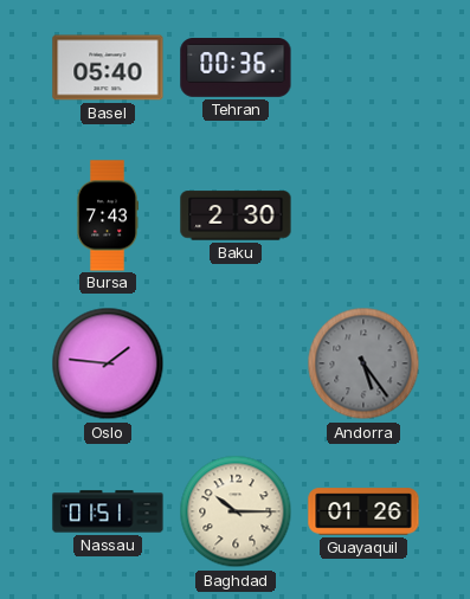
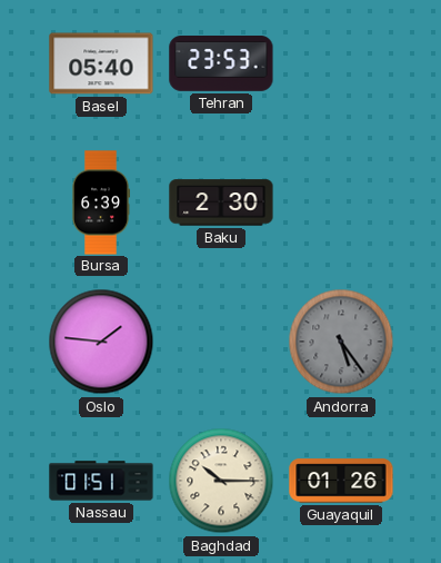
Tehran: 00:36 -> 23:53
Bursa: 7:43 -> 6:39
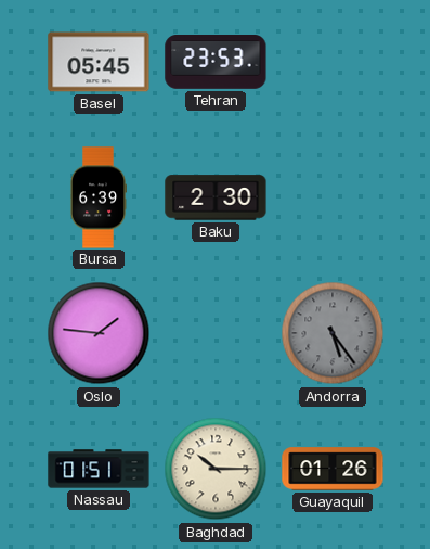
Basel: 05:40 -> 05:45
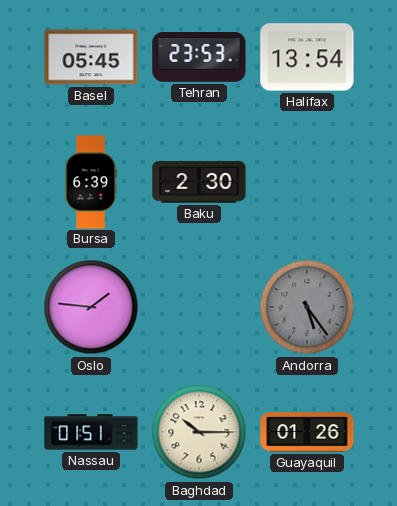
Halifax: none -> 13:54
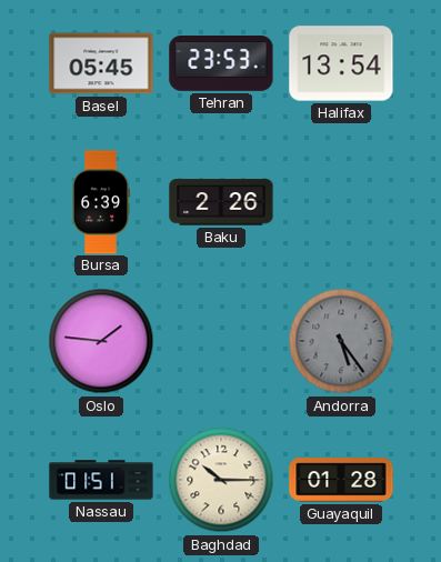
Baku: 2:30 -> 2:26
Guayaquil: 01:26 -> 01:28
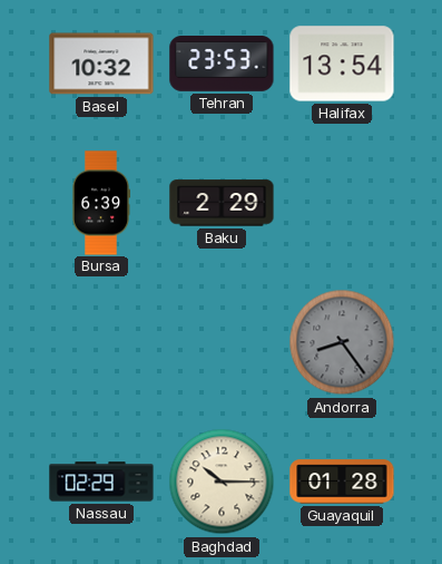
Basel: 05:45 -> 10:32
Baku: 2:26 -> 2:29
Oslo: 1:46 -> none
Andorra: 5:24 -> 8:24
Nassau: 01:51 -> 02:29
